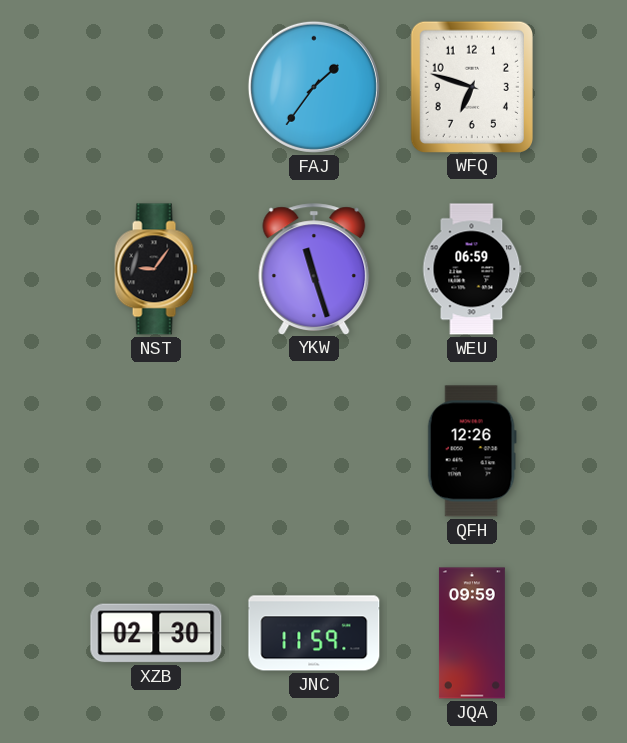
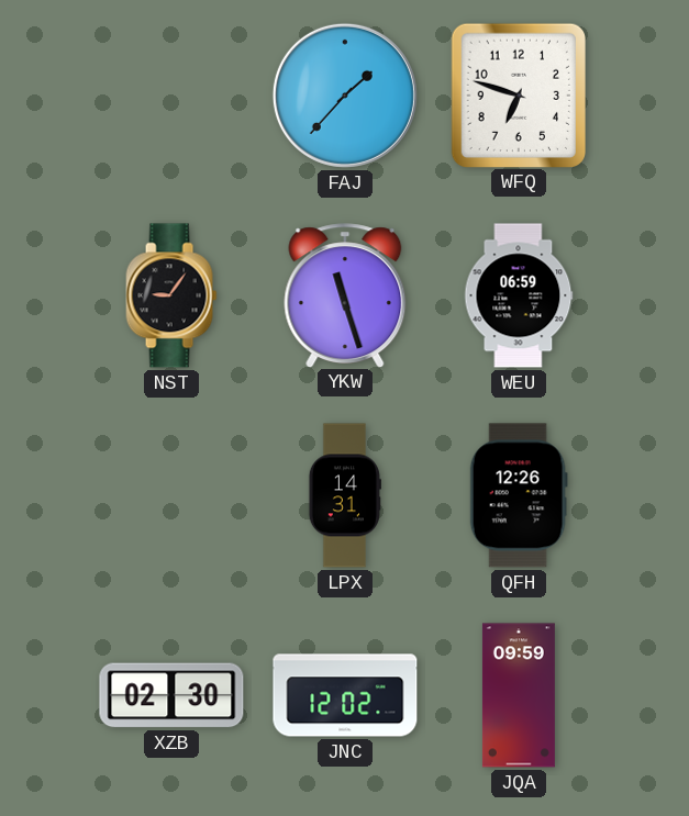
FAJ: 1:36 -> 1:37
LPX: none -> 14:31
JNC: 11:59 -> 12:02
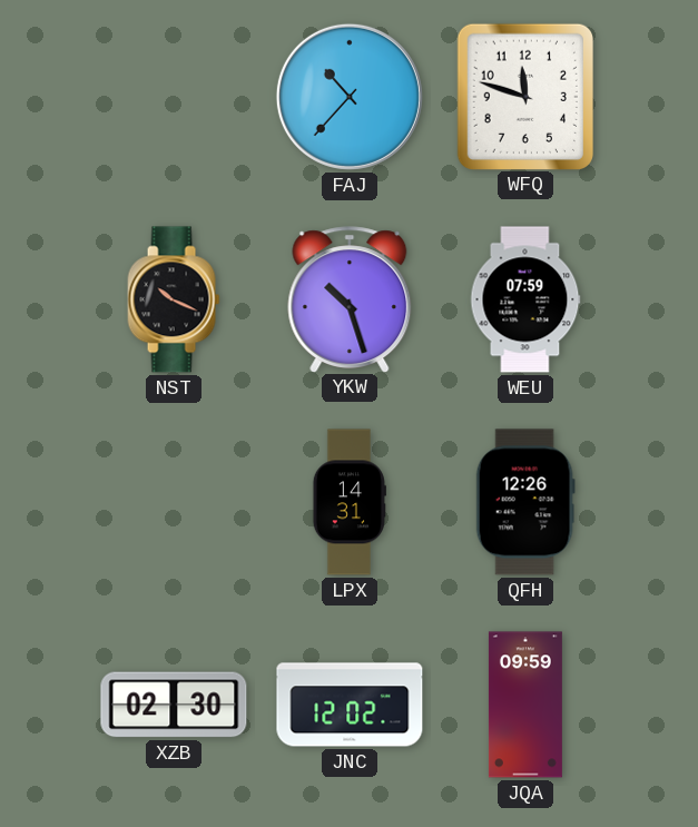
FAJ: 1:37 -> 10:37
WFQ: 6:48 -> 11:48
NST: 9:06 -> 10:19
YKW: 11:27 -> 10:27
WEU: 06:59 -> 07:59
